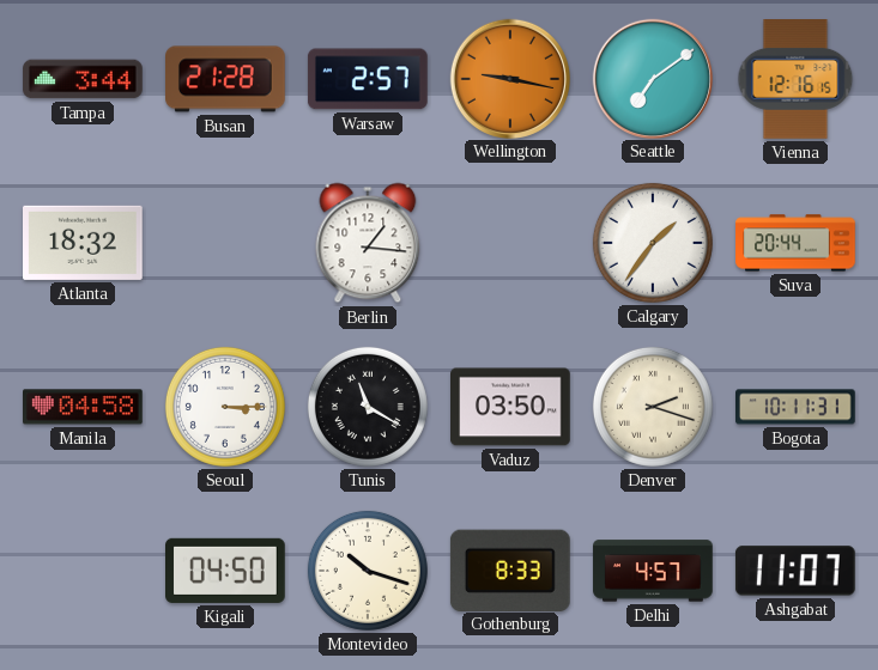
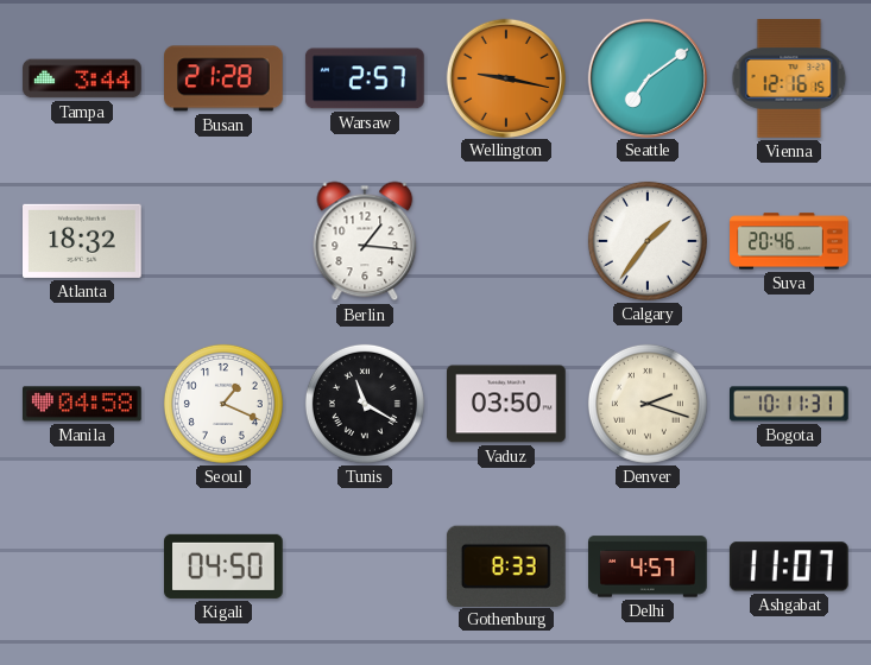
Suva: 20:44 -> 20:46
Seoul: 3:15 -> 1:19
Montevideo: 10:18 -> none
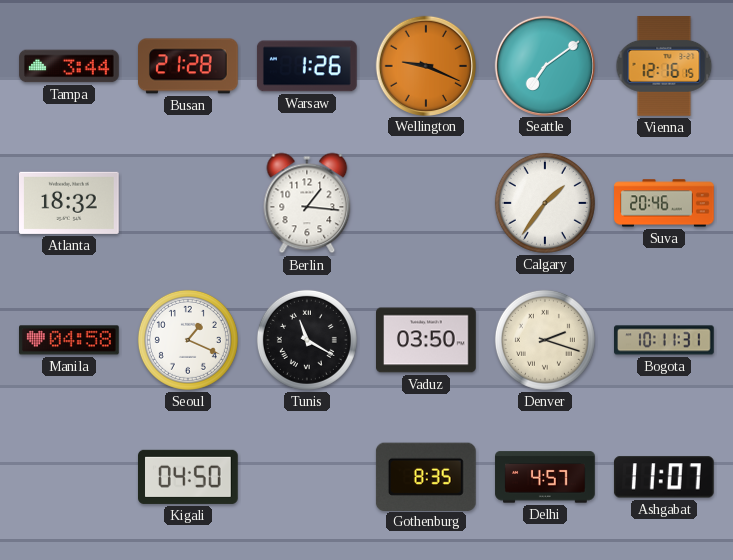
Warsaw: 2:57 -> 1:26
Wellington: 9:17 -> 9:19
Gothenburg: 8:33 -> 8:35
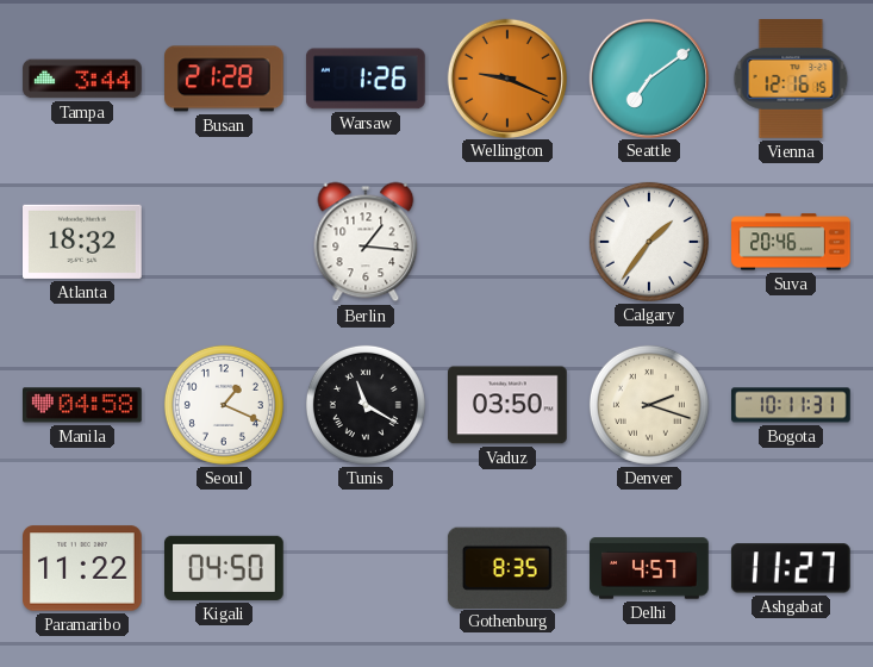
Paramaribo: none -> 11:22
Ashgabat: 11:07 -> 11:27
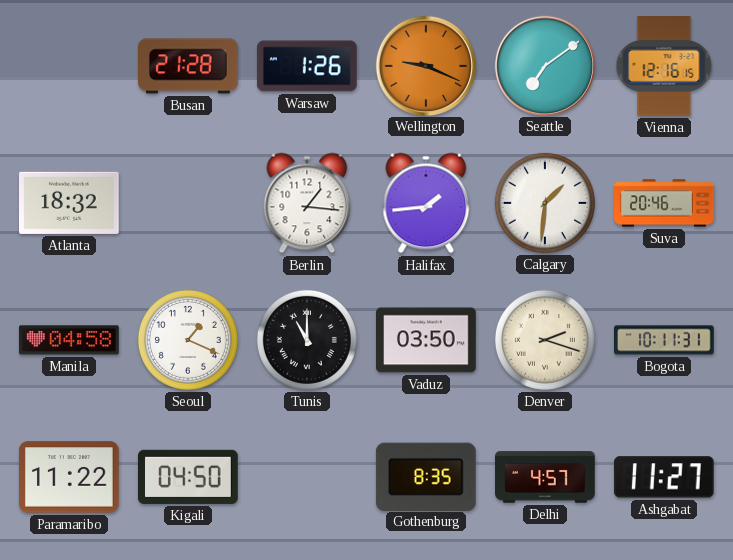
Tampa: 3:44 -> none
Halifax: none -> 1:44
Calgary: 1:36 -> 1:31
Tunis: 11:20 -> 11:00
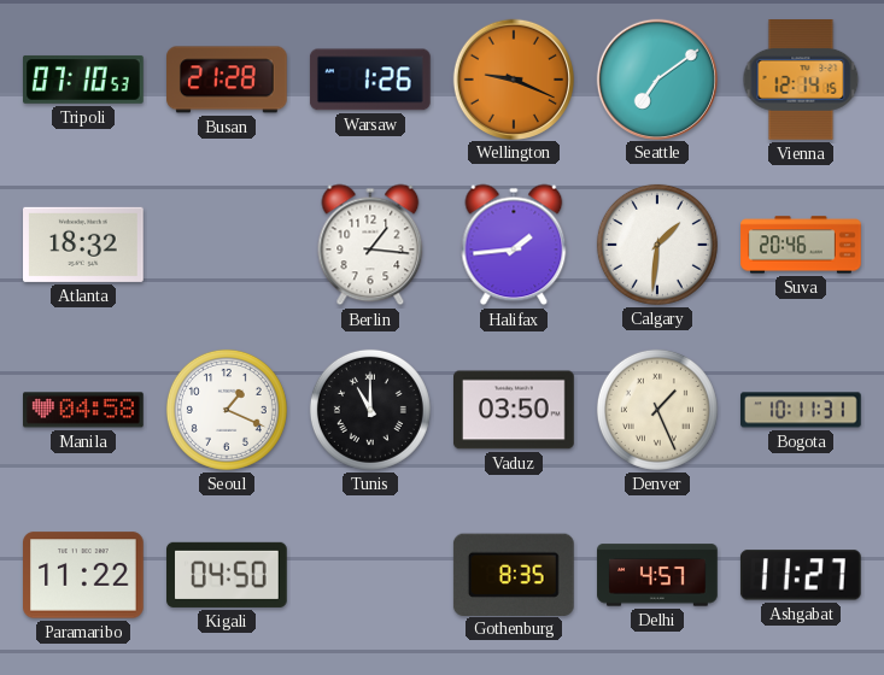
Tripoli: none -> 07:10
Vienna: 12:16 -> 12:14
Denver: 2:18 -> 1:26
